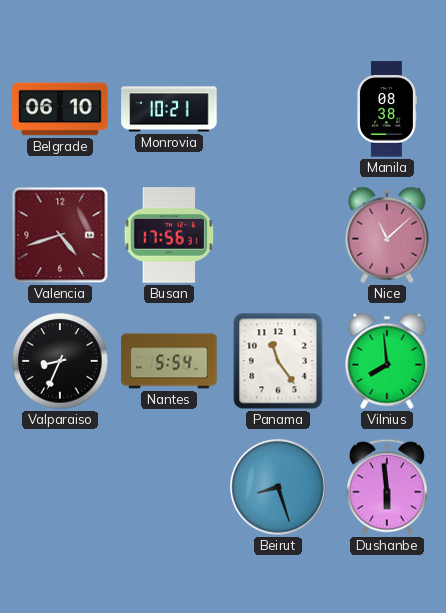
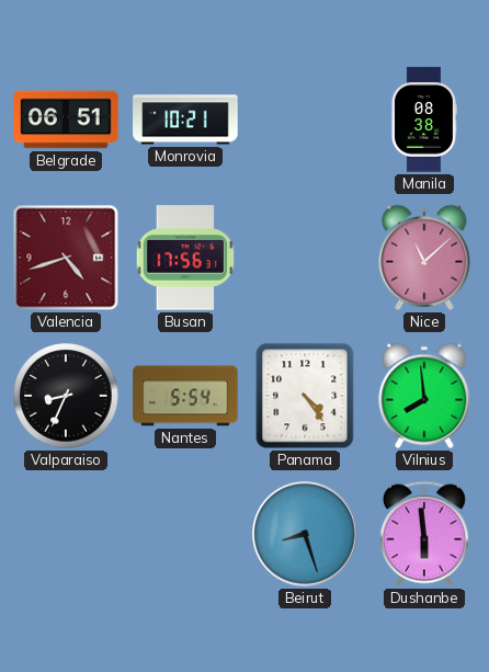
Belgrade: 06:10 -> 06:51
Panama: 11:24 -> 4:24
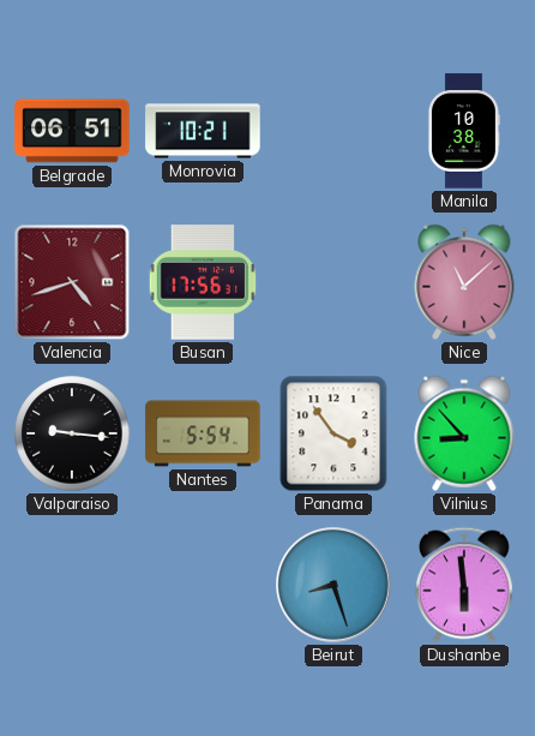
Manila: 08:38 -> 10:38
Valparaiso: 8:34 -> 9:16
Panama: 4:24 -> 3:54
Vilnius: 7:59 -> 8:53
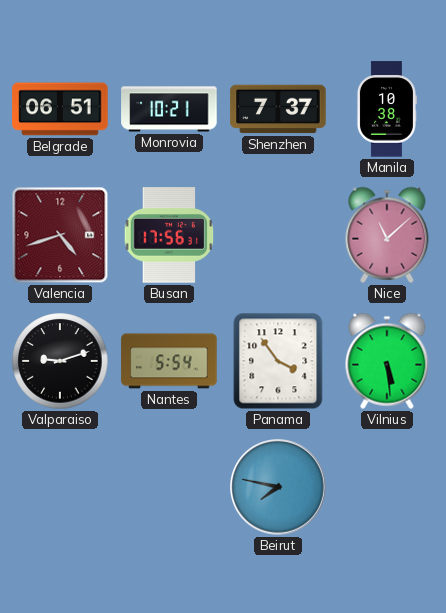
Shenzhen: none -> 7:37
Valparaiso: 9:16 -> 9:12
Vilnius: 8:53 -> 5:29
Beirut: 8:27 -> 7:47
Dushanbe: 5:59 -> none
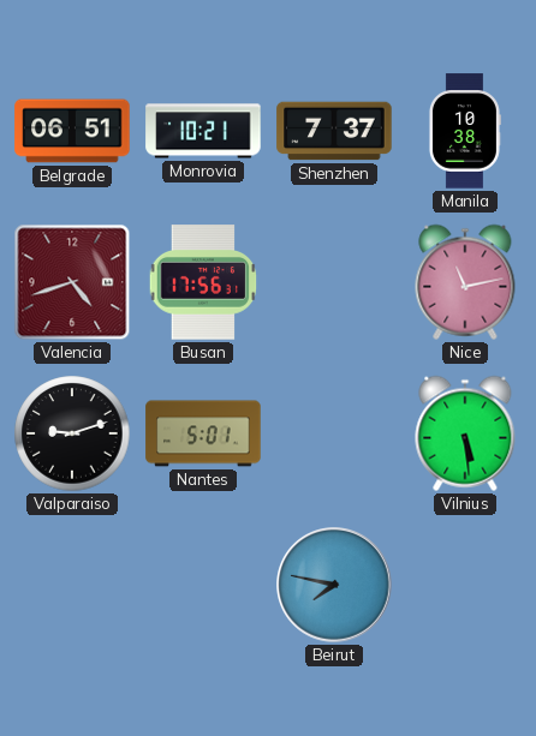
Nice: 11:08 -> 11:13
Nantes: 5:54 -> 5:01
Panama: 3:54 -> none
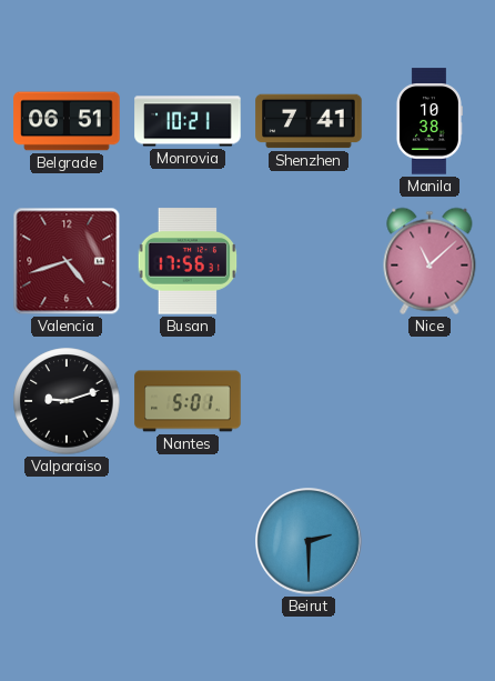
Shenzhen: 7:37 -> 7:41
Nice: 11:13 -> 11:08
Vilnius: 5:29 -> none
Beirut: 7:47 -> 2:30
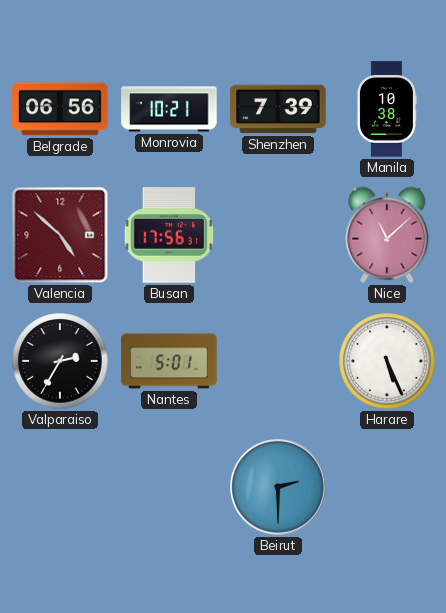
Belgrade: 06:51 -> 06:56
Shenzhen: 7:41 -> 7:39
Valencia: 4:42 -> 4:52
Valparaiso: 9:12 -> 2:35
Harare: none -> 5:26
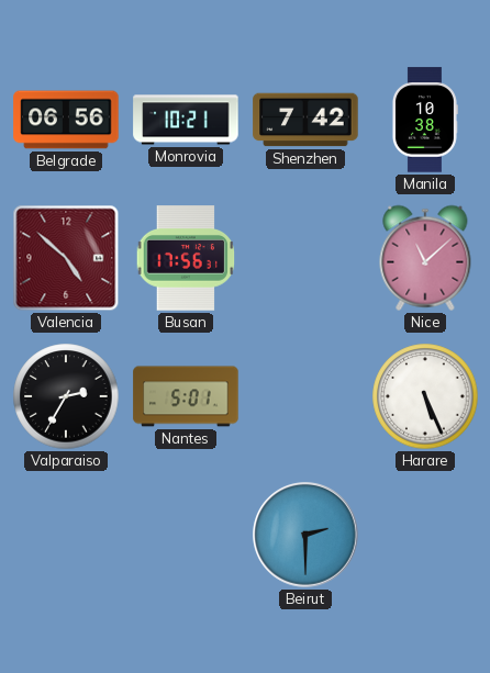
Shenzhen: 7:39 -> 7:42
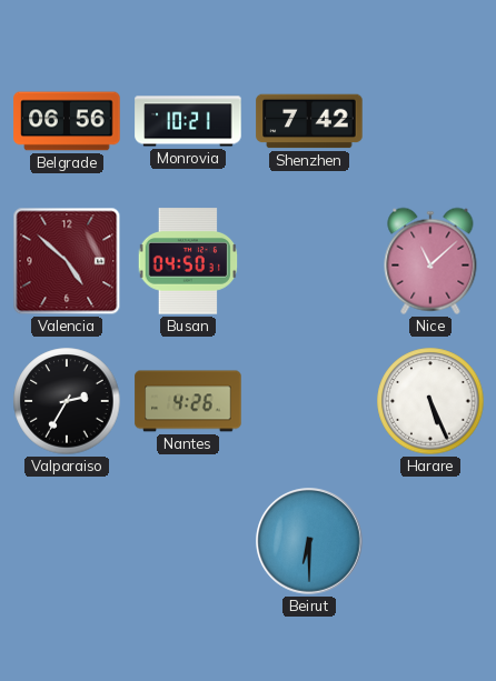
Manila: 10:38 -> none
Busan: 17:56 -> 04:50
Nantes: 5:01 -> 4:26
Beirut: 2:30 -> 6:30
